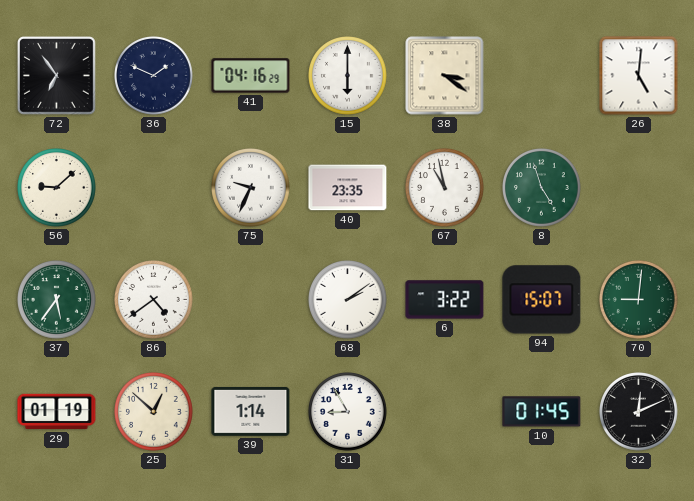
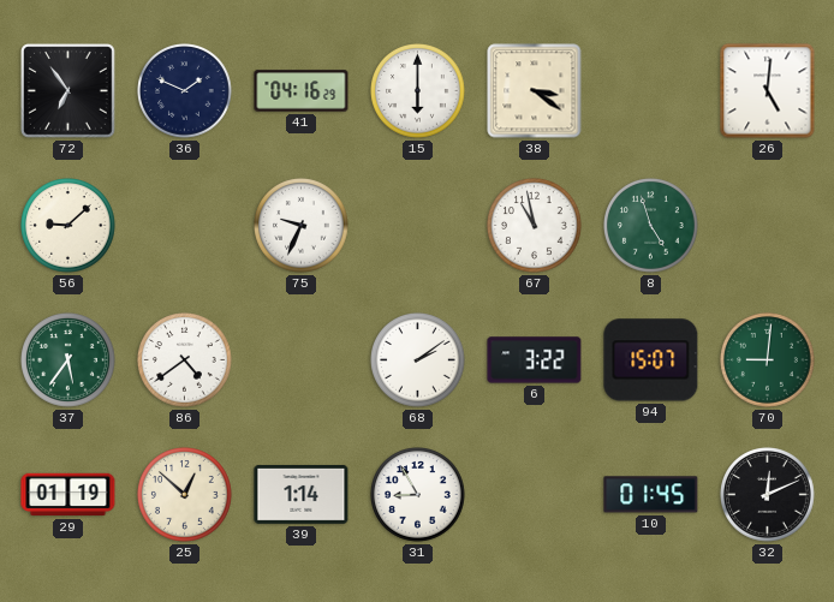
40: 23:35 -> none
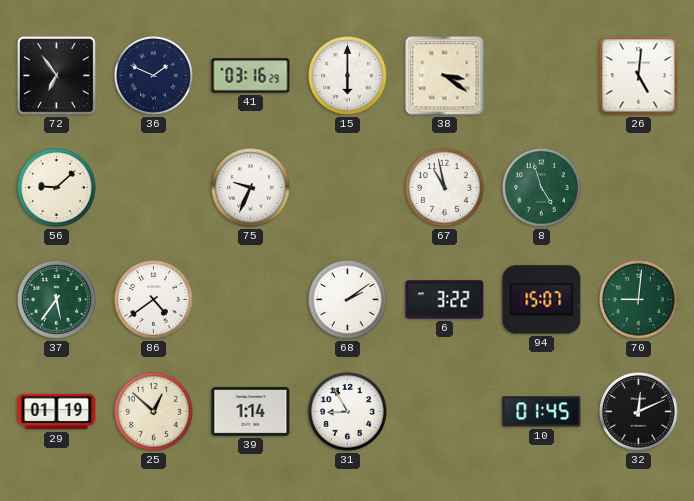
41: 04:16 -> 03:16
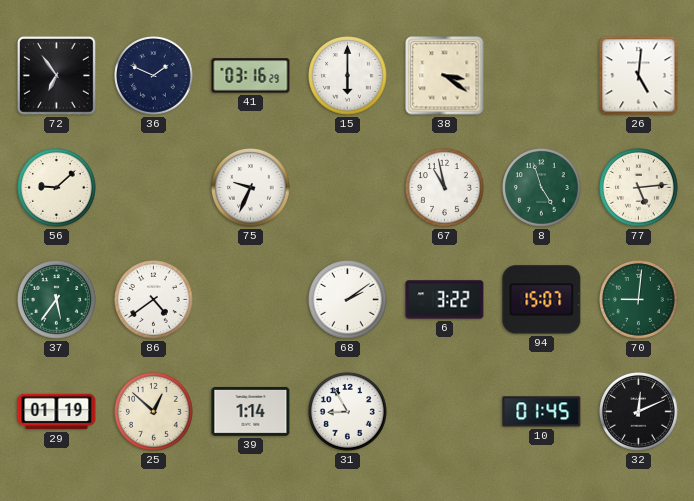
77: none -> 5:14
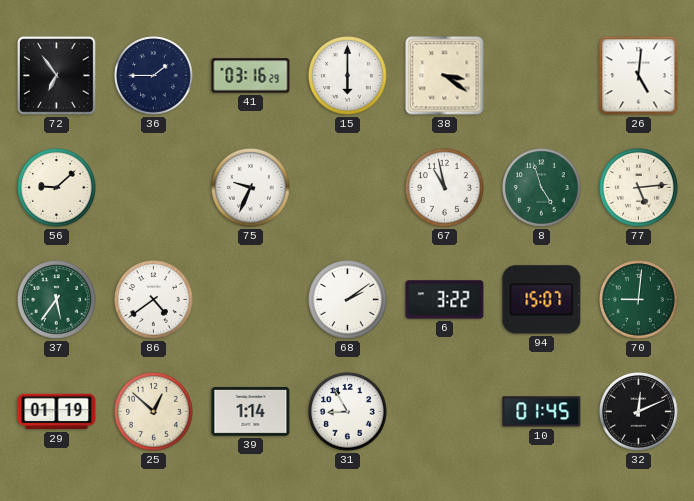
36: 1:49 -> 1:45
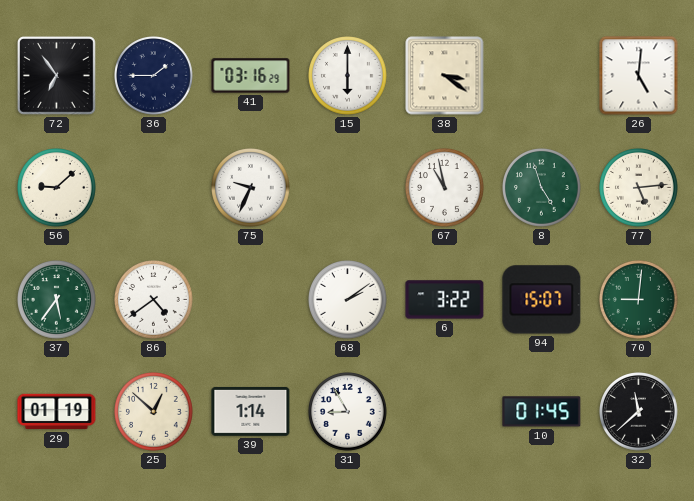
32: 12:11 -> 11:38
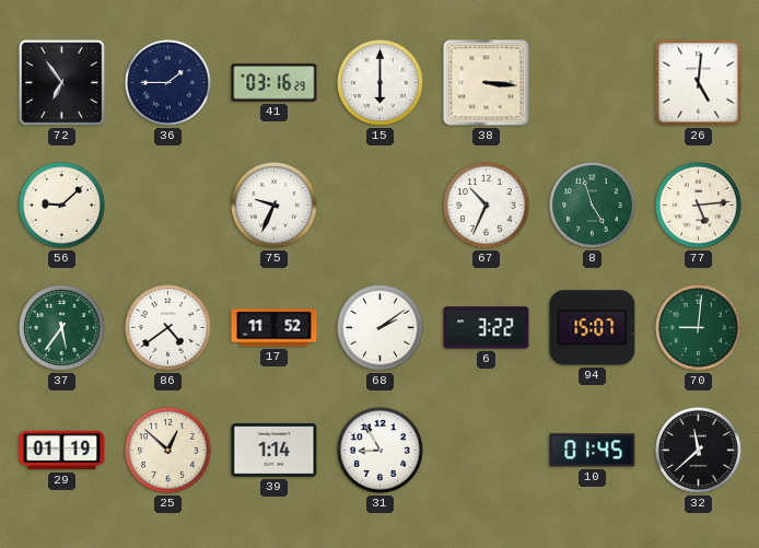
38: 3:21 -> 3:16
67: 10:58 -> 10:34
17: none -> 11:52
